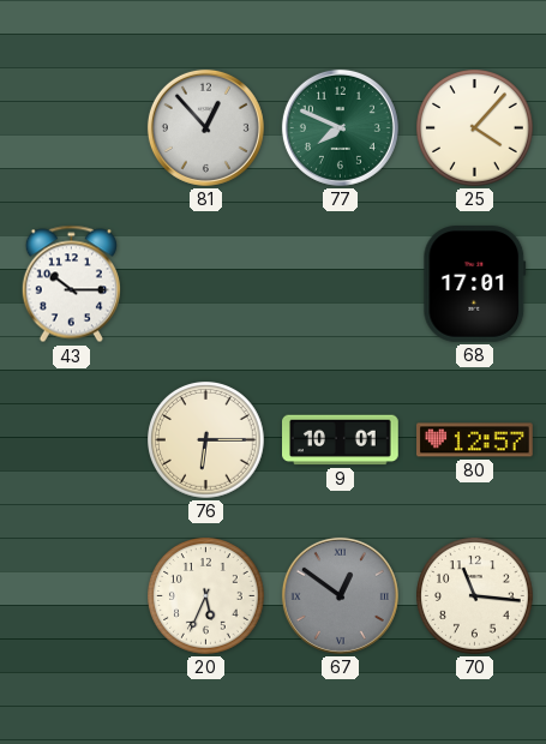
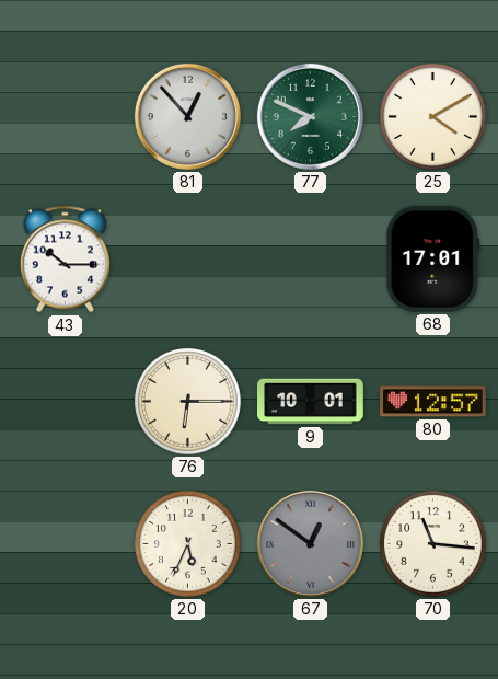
25: 4:07 -> 4:10
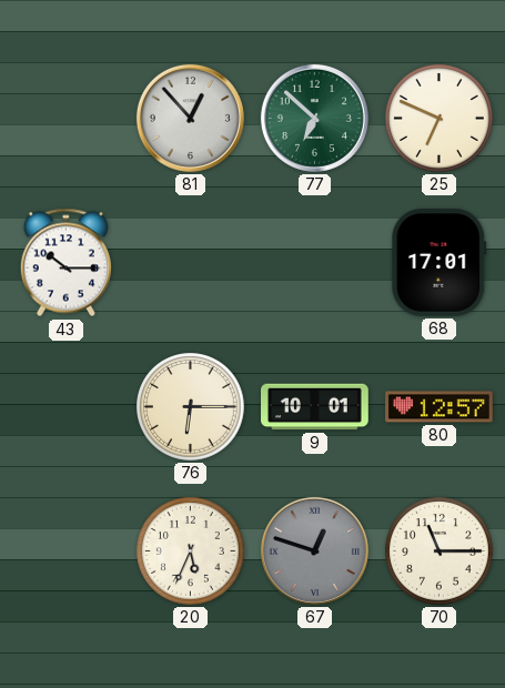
77: 7:49 -> 6:52
25: 4:10 -> 6:49
67: 12:51 -> 12:48
70: 11:16 -> 11:15
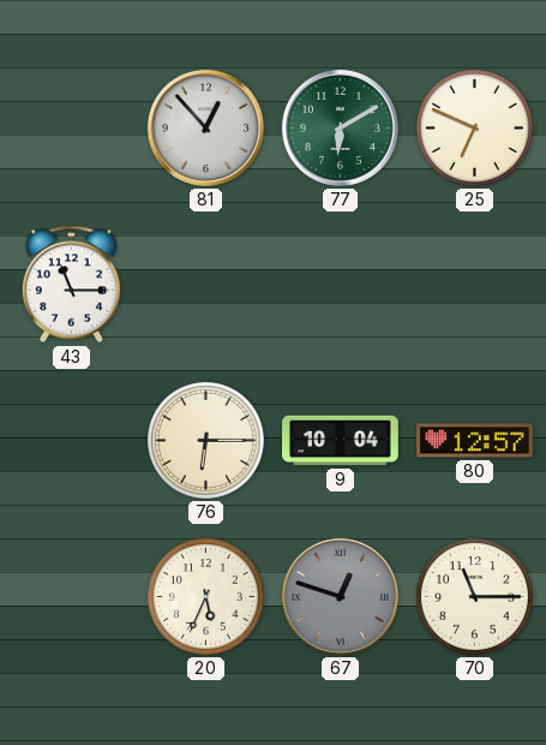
77: 6:52 -> 6:10
43: 10:15 -> 11:15
68: 17:01 -> none
9: 10:01 -> 10:04
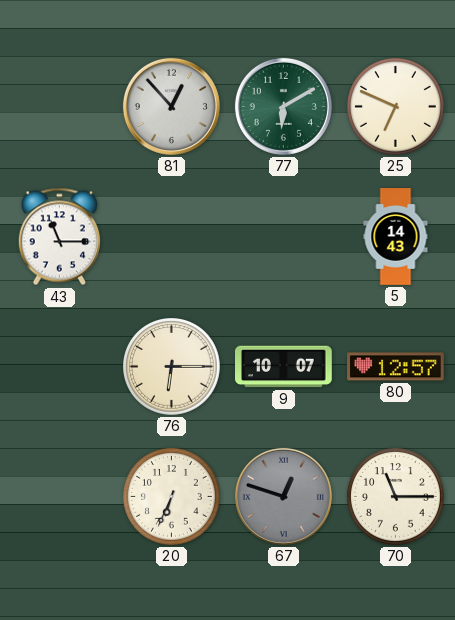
5: none -> 14:43
9: 10:04 -> 10:07
20: 5:34 -> 6:34
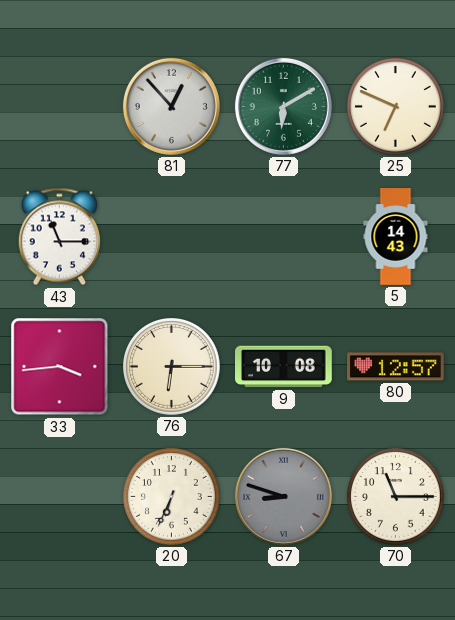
33: none -> 3:44
9: 10:07 -> 10:08
67: 12:48 -> 8:48
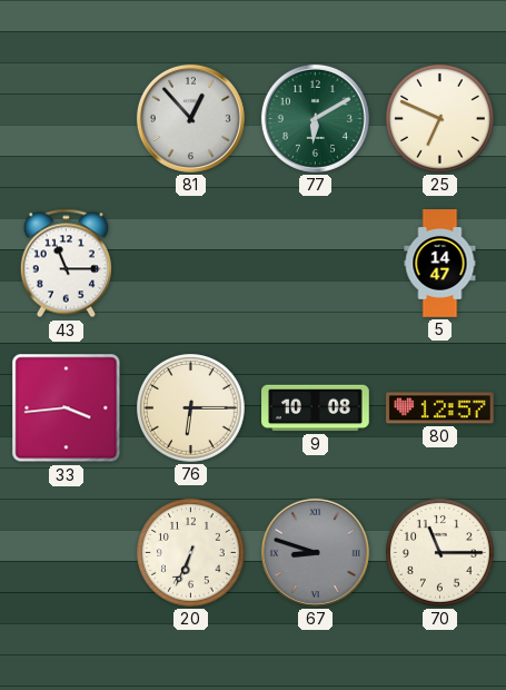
5: 14:43 -> 14:47
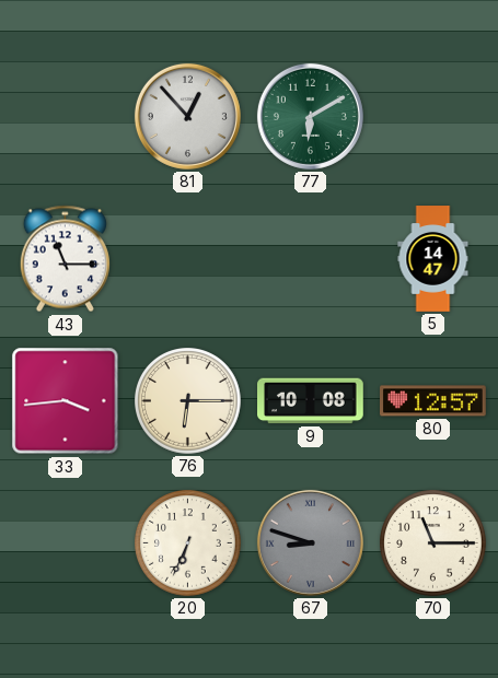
25: 6:49 -> none
